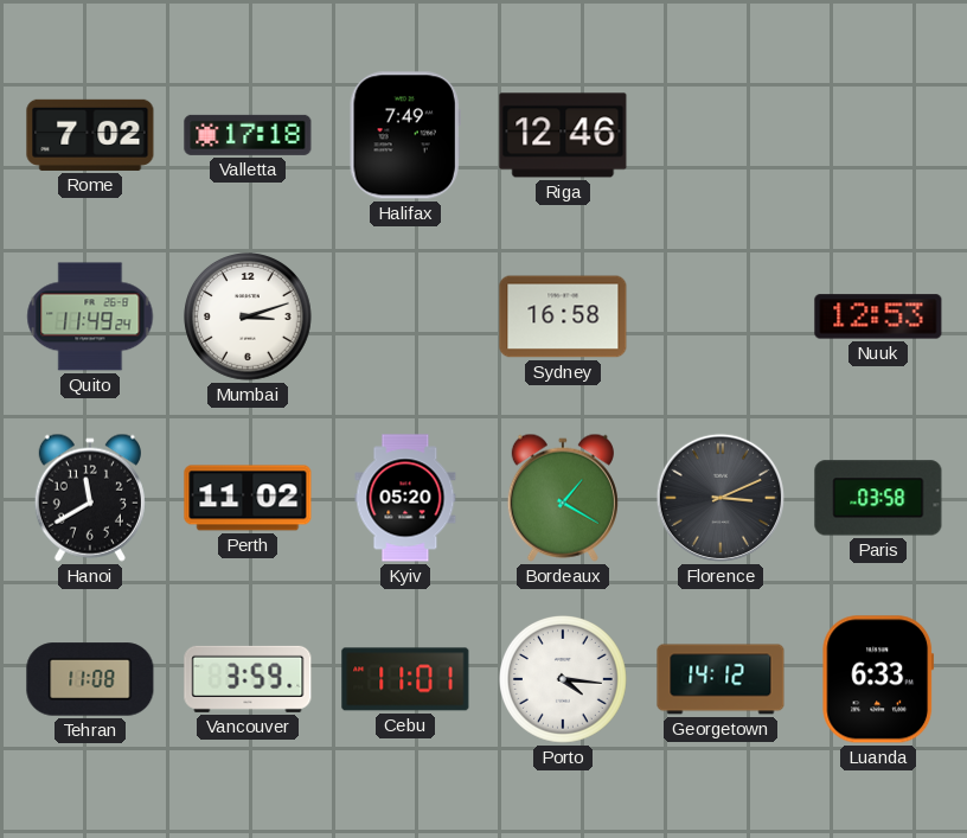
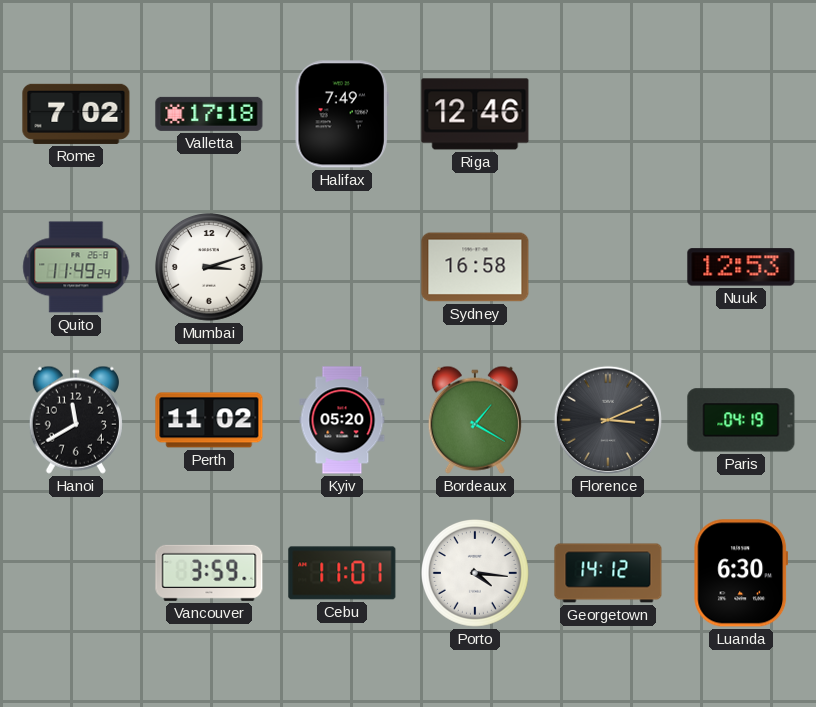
Paris: 03:58 -> 04:19
Tehran: 11:08 -> none
Luanda: 6:33 -> 6:30
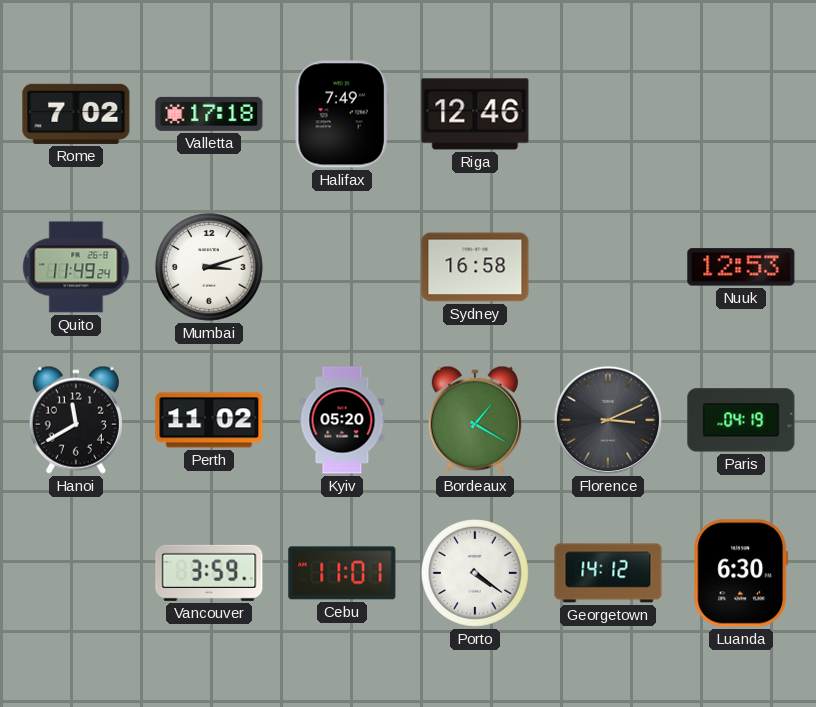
Porto: 4:16 -> 4:21
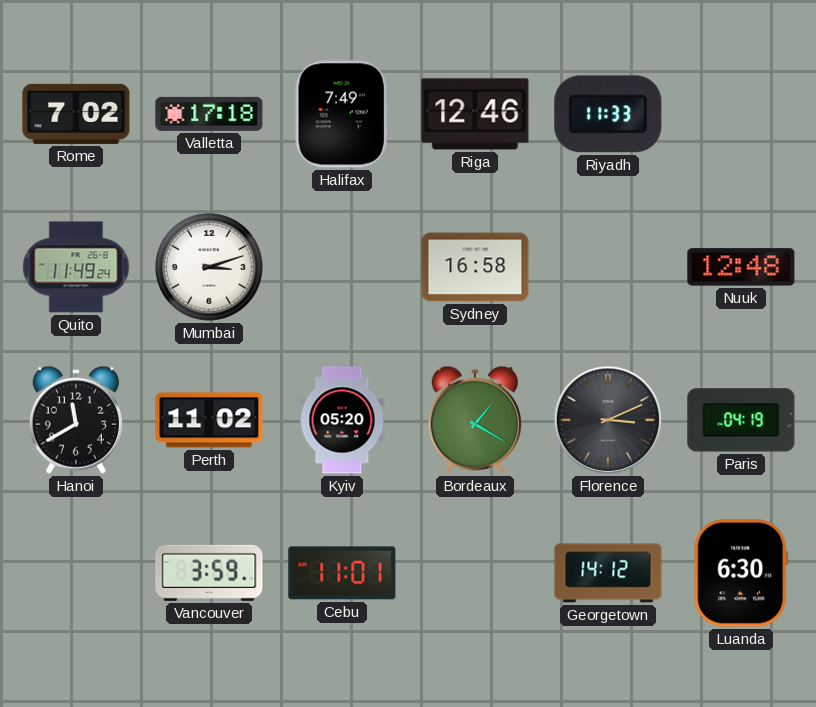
Riyadh: none -> 11:33
Nuuk: 12:53 -> 12:48
Porto: 4:21 -> none
